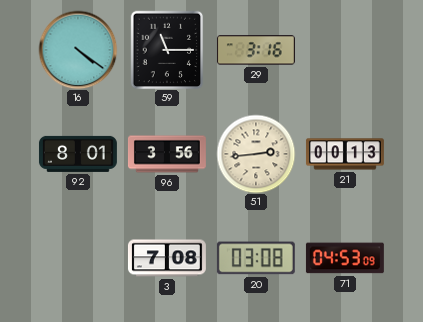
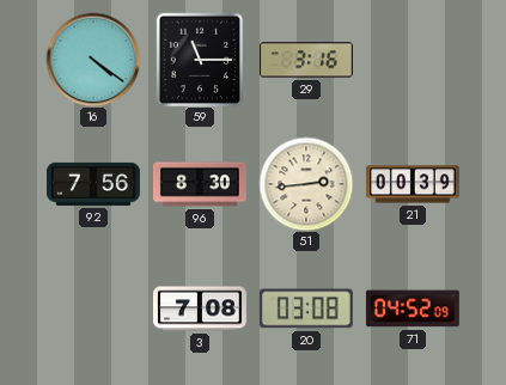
92: 8:01 -> 7:56
96: 3:56 -> 8:30
21: 00:13 -> 00:39
71: 04:53 -> 04:52
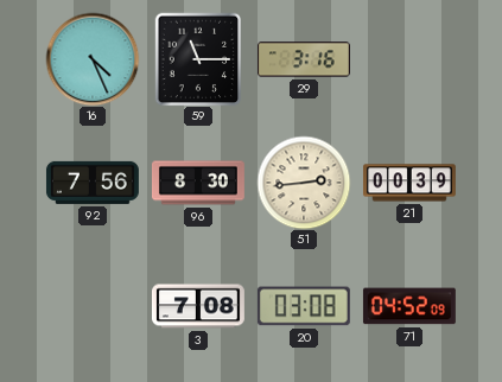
16: 4:21 -> 4:26
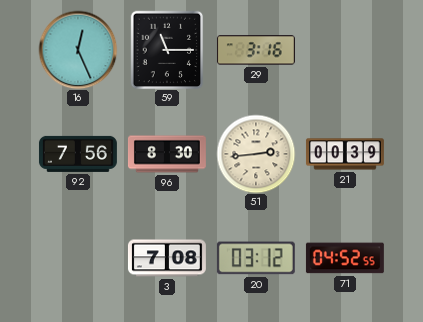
16: 4:26 -> 12:26
20: 03:08 -> 03:12
71: 04:52:09 -> 04:52:55
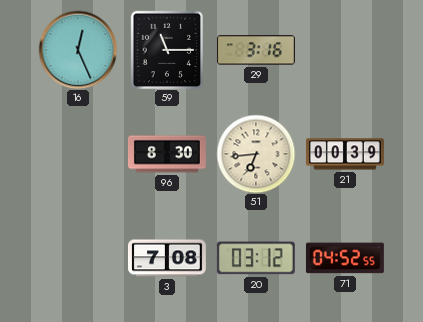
92: 7:56 -> none
51: 2:44 -> 6:44
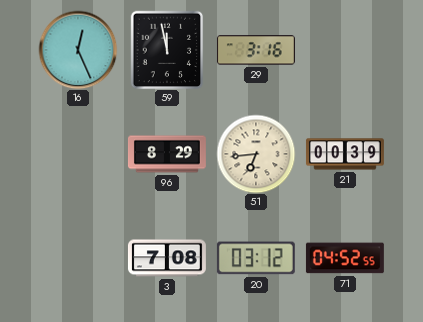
59: 11:15 -> 11:58
96: 8:30 -> 8:29
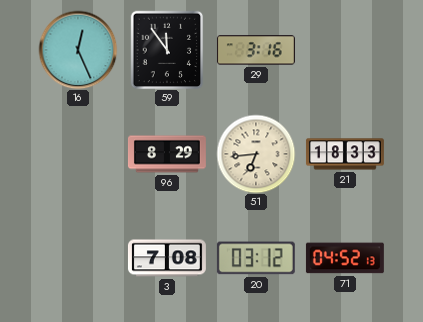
59: 11:58 -> 11:54
21: 00:39 -> 18:33
71: 04:52:55 -> 04:52:13
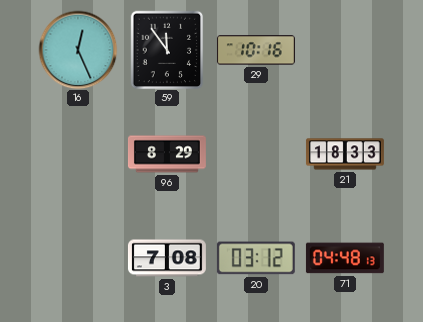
29: 3:16 -> 10:16
51: 6:44 -> none
71: 04:52 -> 04:48
